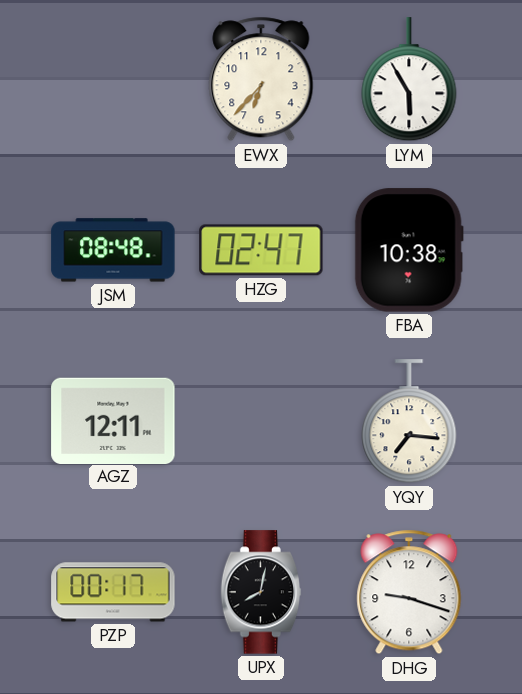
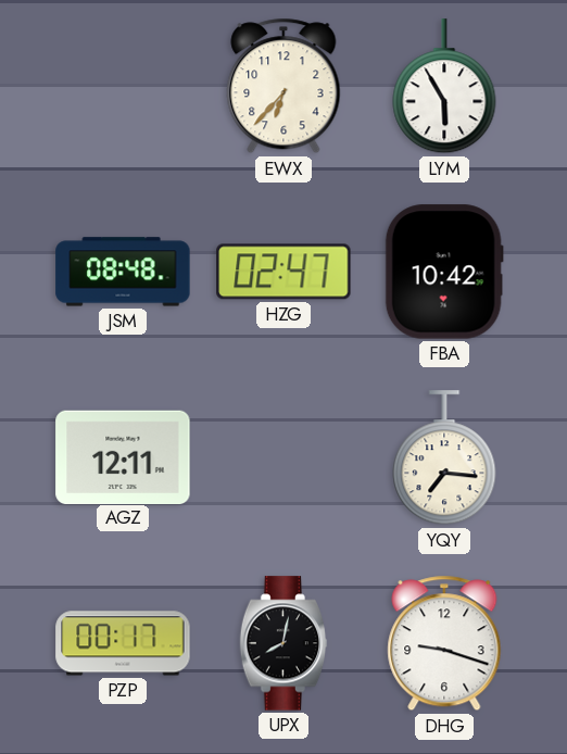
FBA: 10:38 -> 10:42
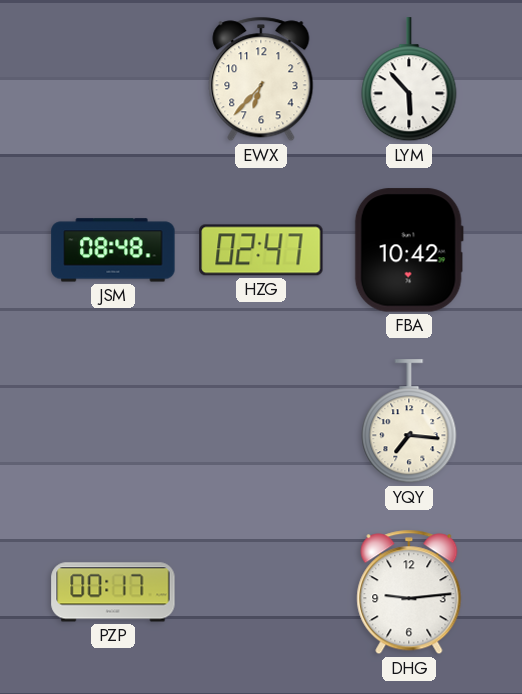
LYM: 5:55 -> 5:53
AGZ: 12:11 -> none
UPX: 8:02 -> none
DHG: 9:18 -> 9:14
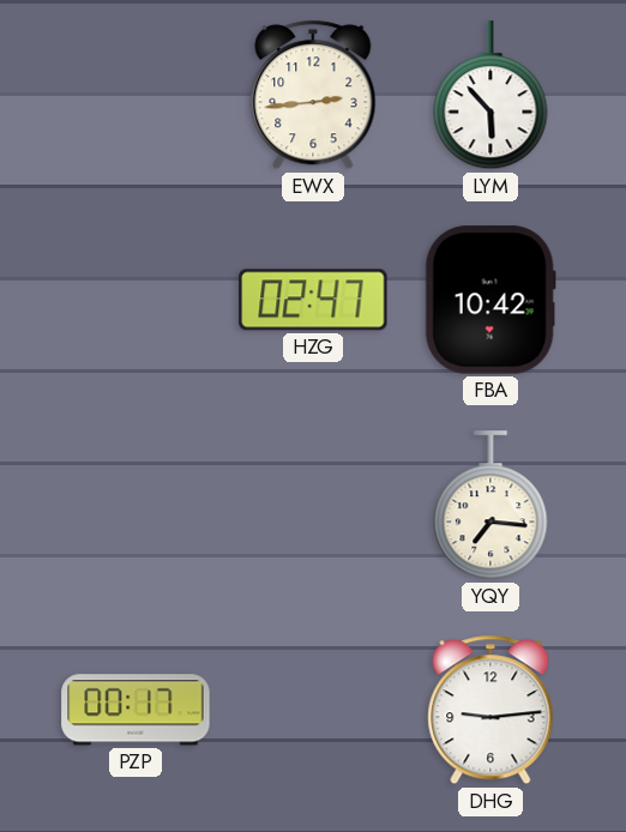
EWX: 6:37 -> 2:44
JSM: 08:48 -> none
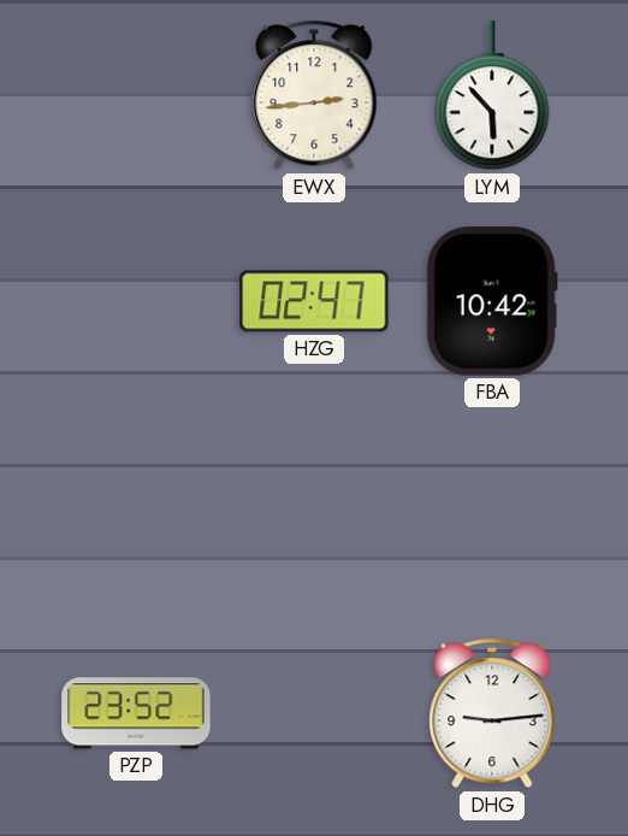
YQY: 7:16 -> none
PZP: 00:17 -> 23:52
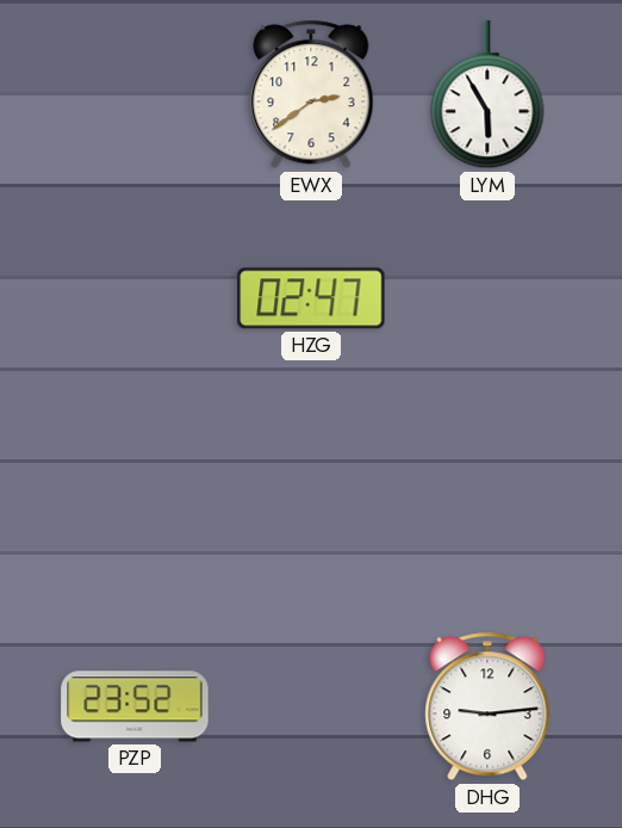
EWX: 2:44 -> 2:39
LYM: 5:53 -> 5:55
FBA: 10:42 -> none
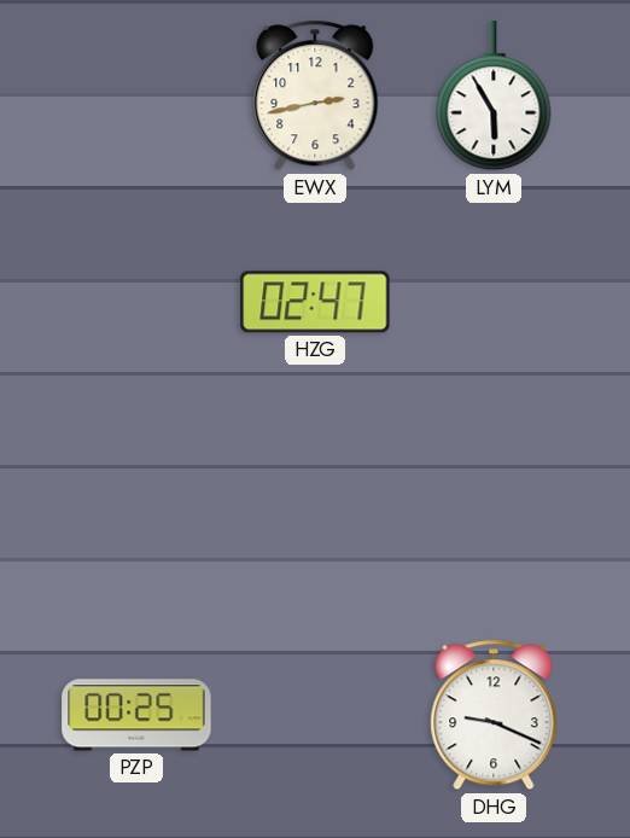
EWX: 2:39 -> 2:43
PZP: 23:52 -> 00:25
DHG: 9:14 -> 9:19
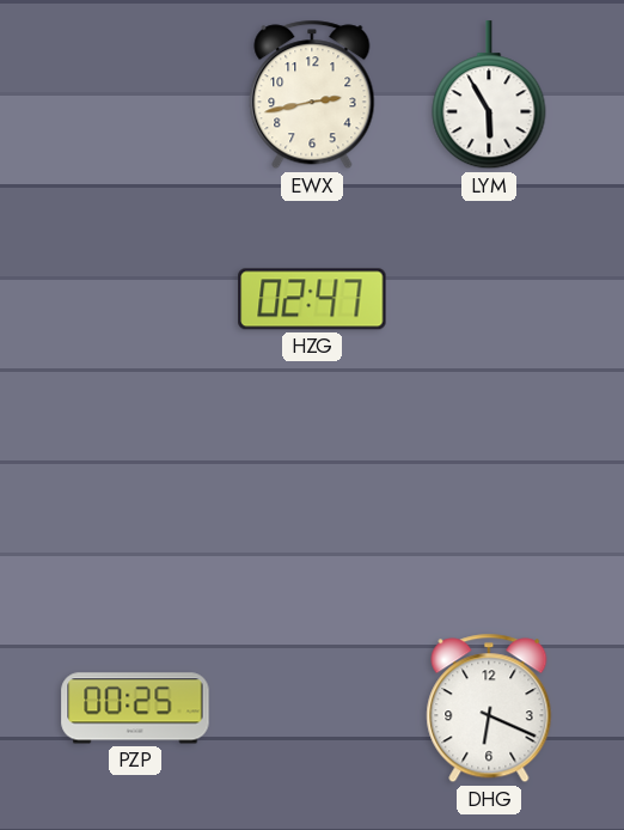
DHG: 9:19 -> 6:19
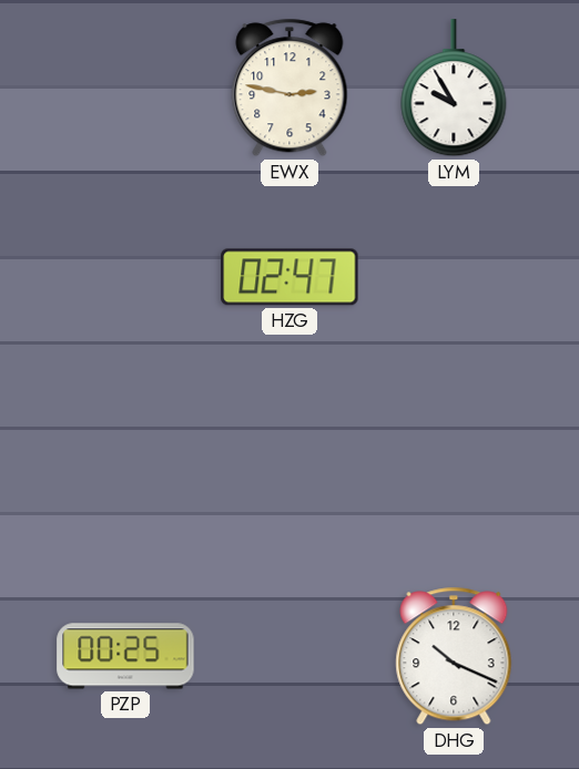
EWX: 2:43 -> 2:47
LYM: 5:55 -> 9:55
DHG: 6:19 -> 10:19
